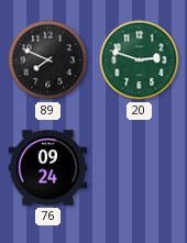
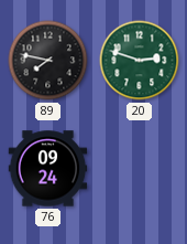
89: 7:49 -> 7:47
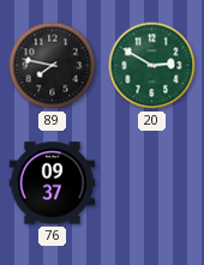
20: 2:48 -> 2:50
76: 09:24 -> 09:37
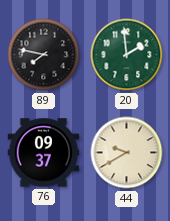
20: 2:50 -> 1:59
44: none -> 9:40
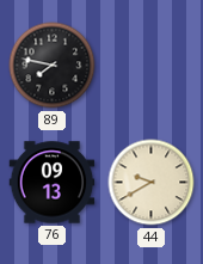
20: 1:59 -> none
76: 09:37 -> 09:13
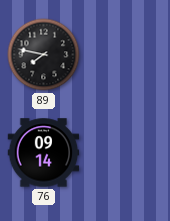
76: 09:13 -> 09:14
44: 9:40 -> none
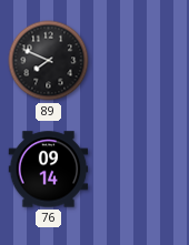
89: 7:47 -> 7:49
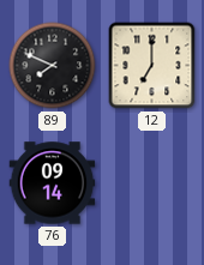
12: none -> 7:00
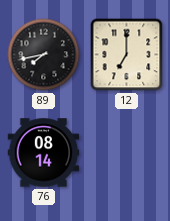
89: 7:49 -> 7:43
76: 09:14 -> 08:14
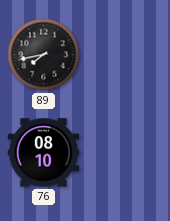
12: 7:00 -> none
76: 08:14 -> 08:10
